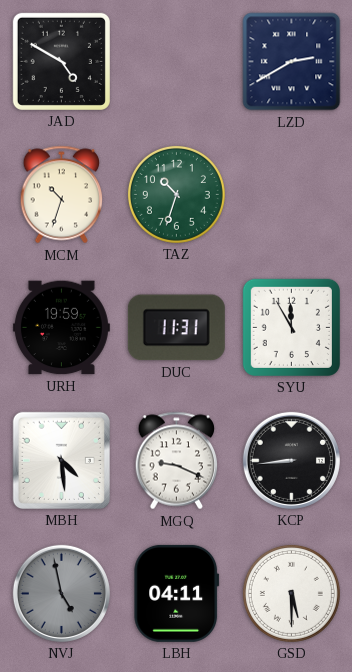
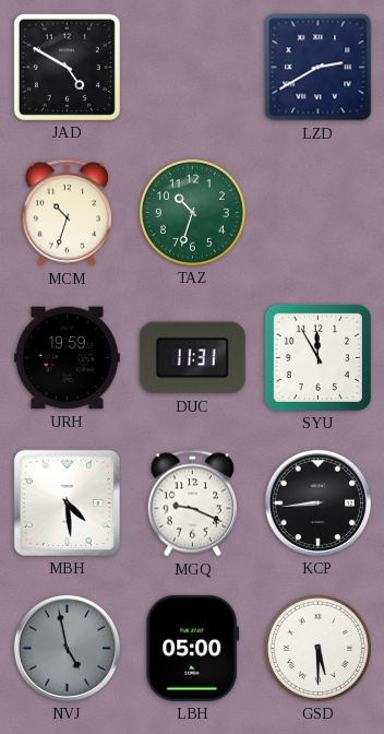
LBH: 04:11 -> 05:00
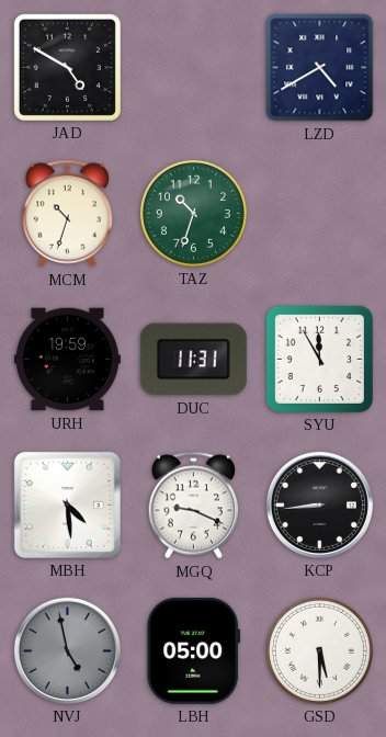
LZD: 2:40 -> 4:40
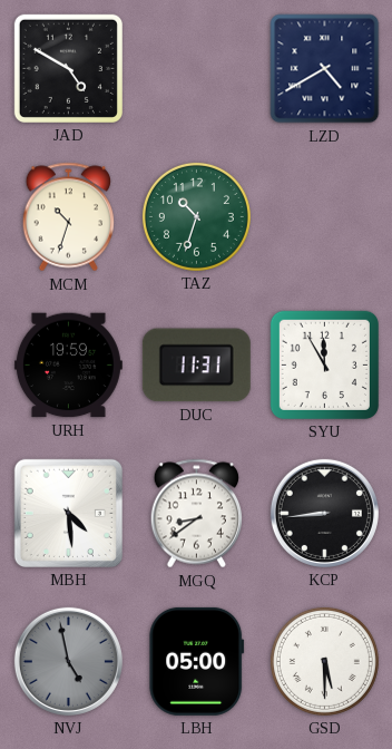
MGQ: 9:19 -> 8:39
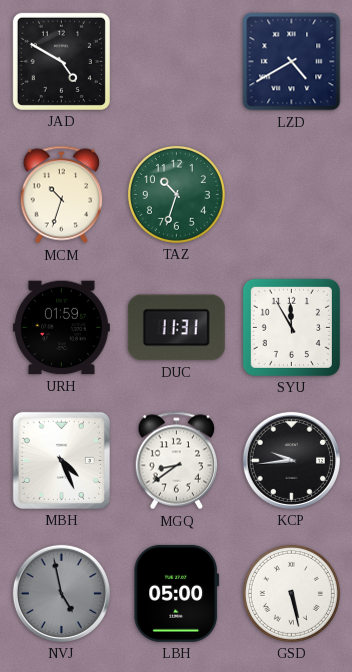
URH: 19:59 -> 01:59
MBH: 4:29 -> 4:26
KCP: 8:44 -> 9:44
GSD: 5:30 -> 5:28
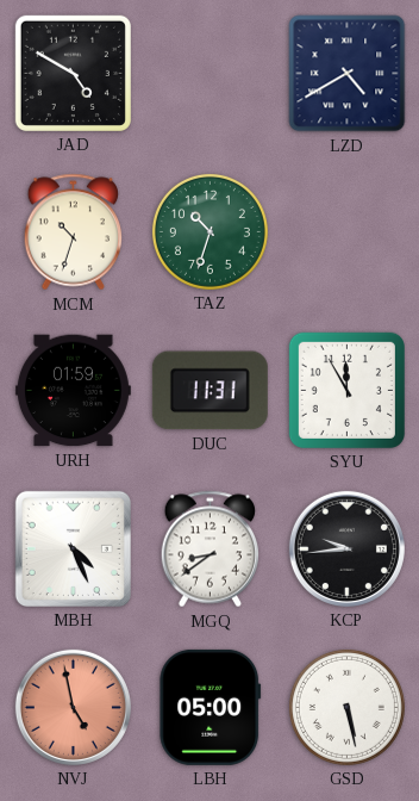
NVJ dial: grey -> salmon
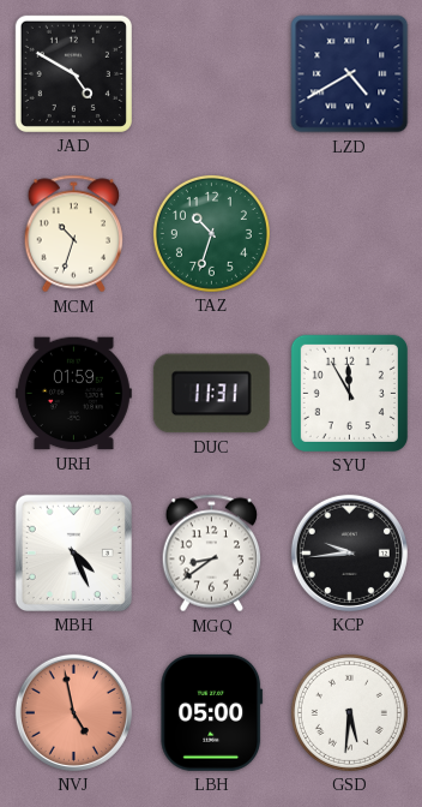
GSD: 5:28 -> 5:31
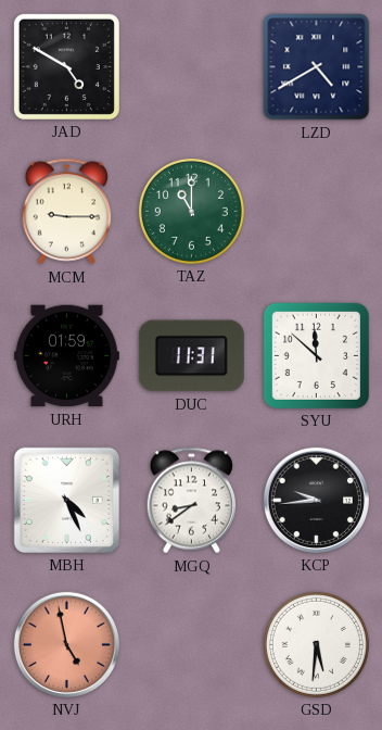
MCM: 10:33 -> 9:15
TAZ: 10:33 -> 11:00
SYU: 11:55 -> 11:52
LBH: 05:00 -> none
